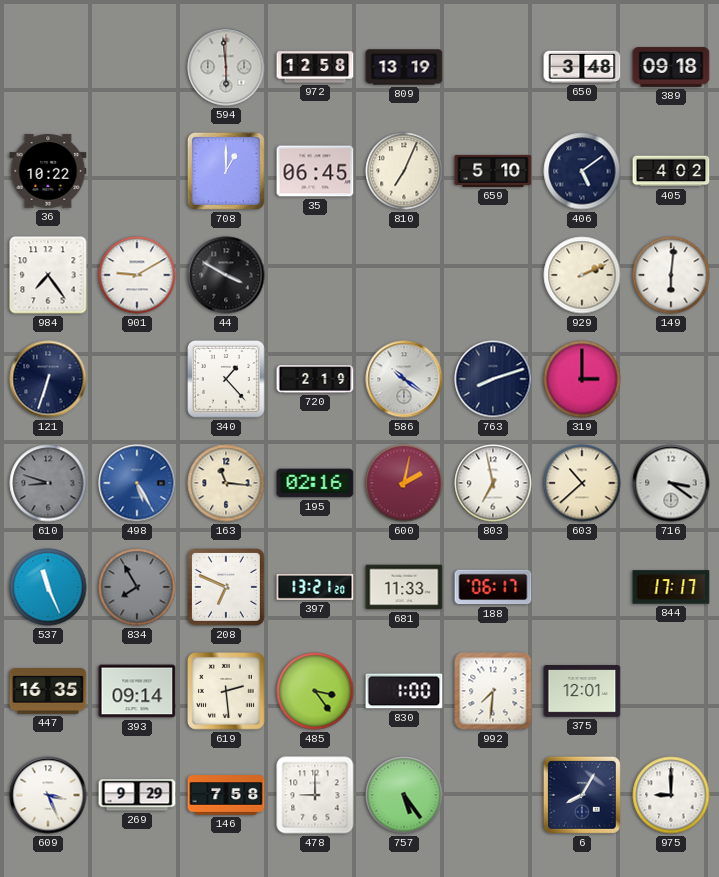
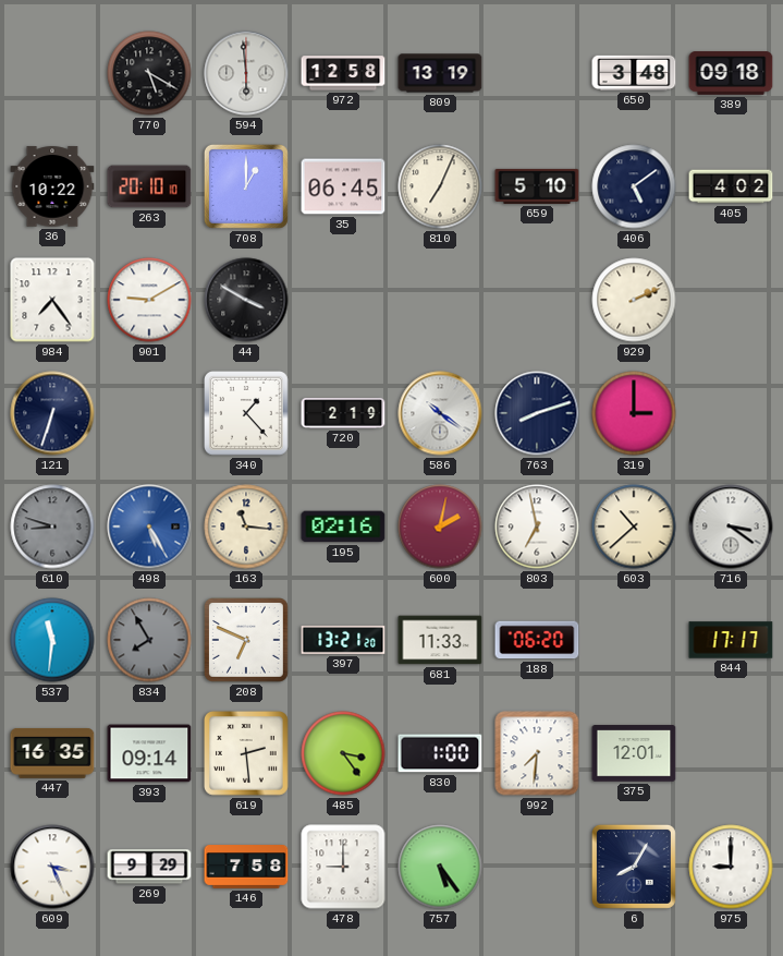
770: none -> 5:20
263: none -> 20:10
149: 6:01 -> none
537: 11:26 -> 11:31
188: 06:17 -> 06:20
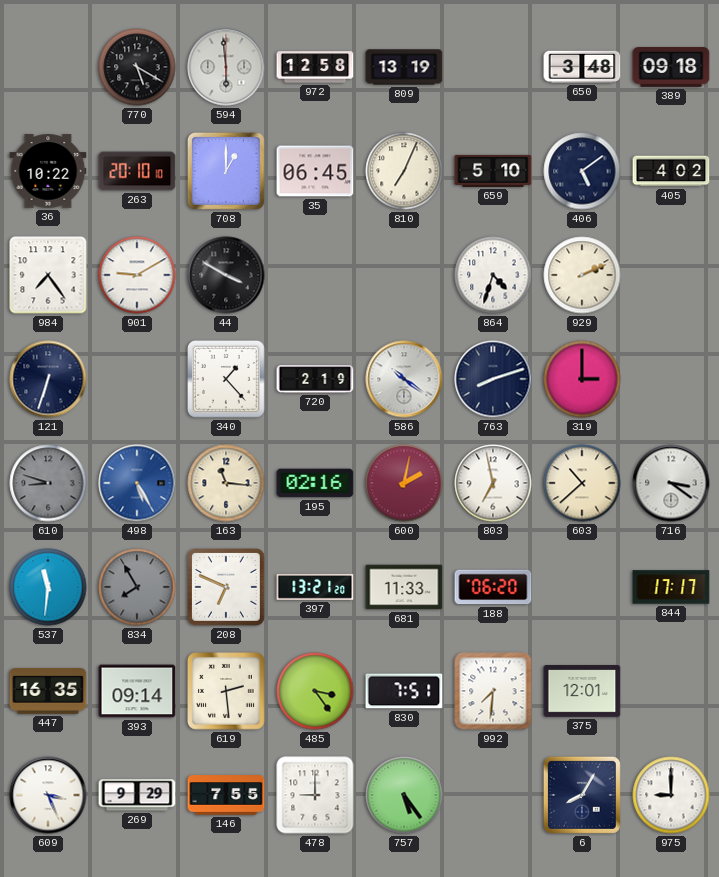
864: none -> 4:33
830: 1:00 -> 7:51
146: 7:58 -> 7:55
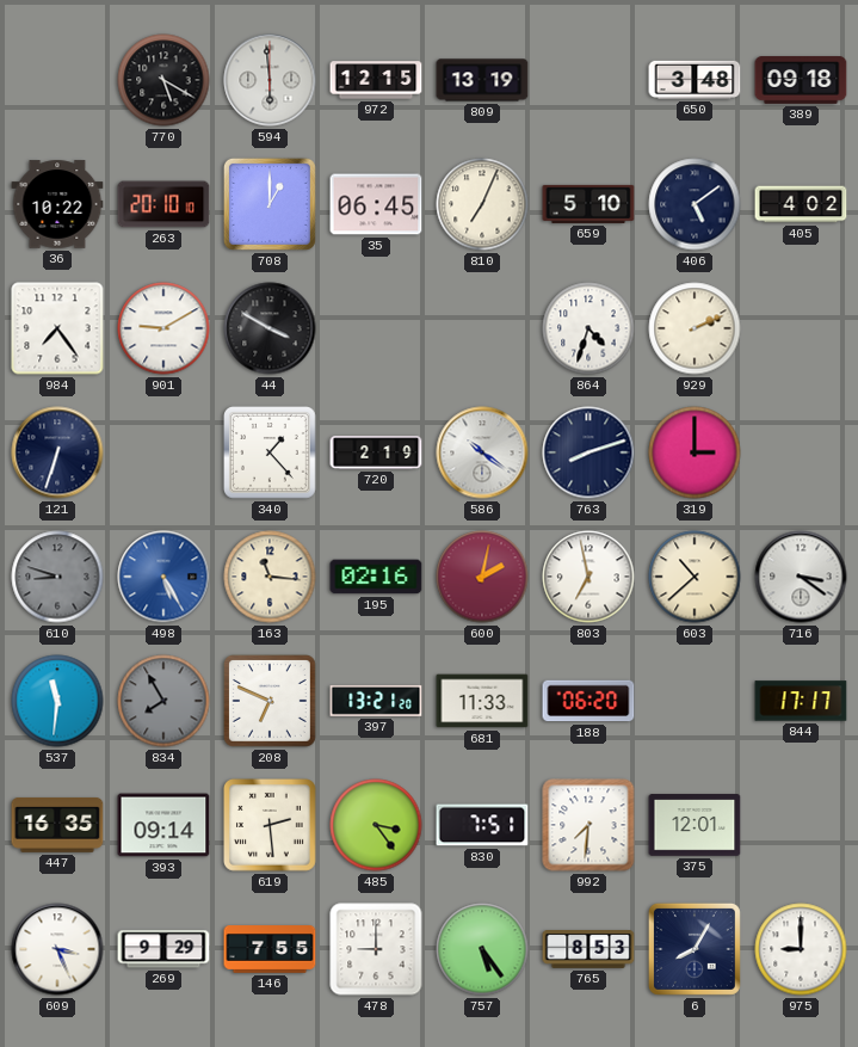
972: 12:58 -> 12:15
765: none -> 8:53
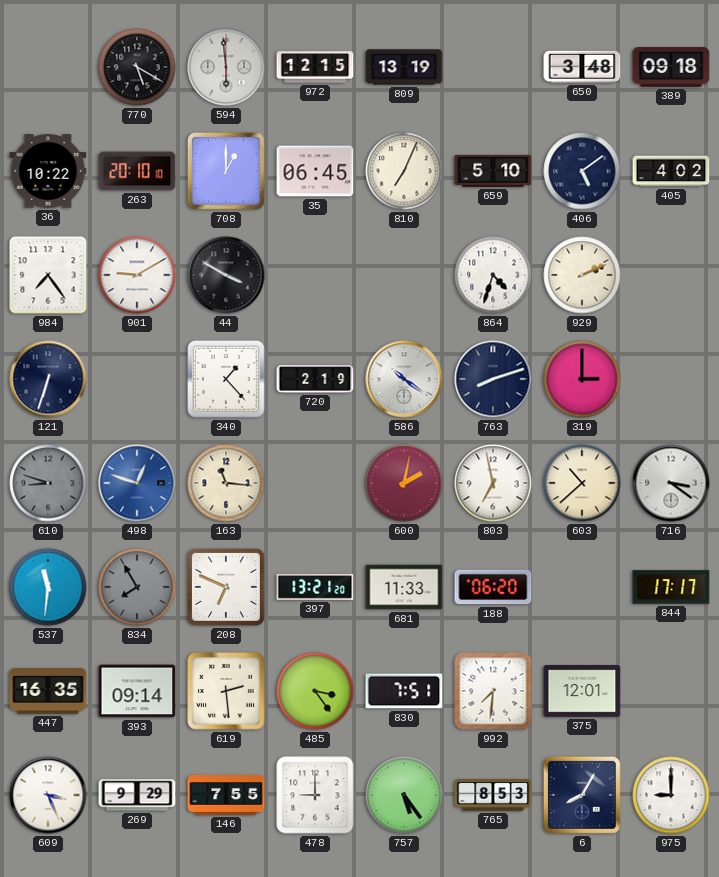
498: 5:25 -> 12:48
195: 02:16 -> none
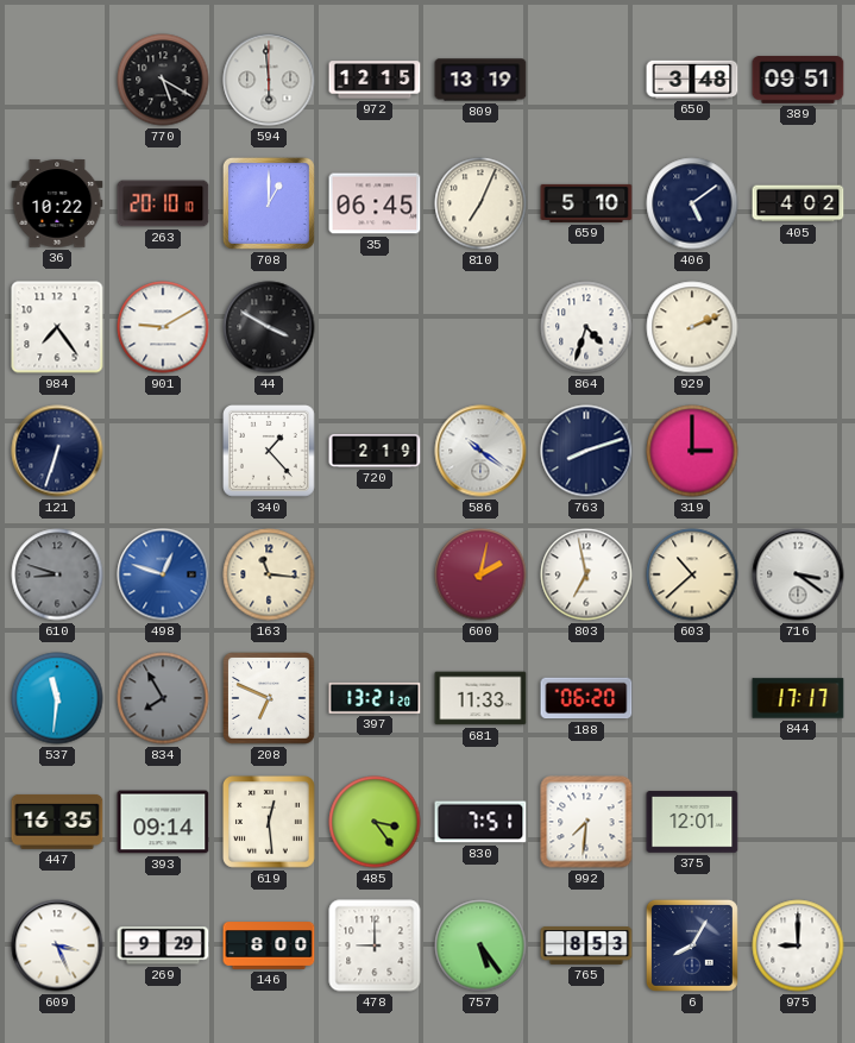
389: 09:18 -> 09:51
619: 2:29 -> 12:29
146: 7:55 -> 8:00
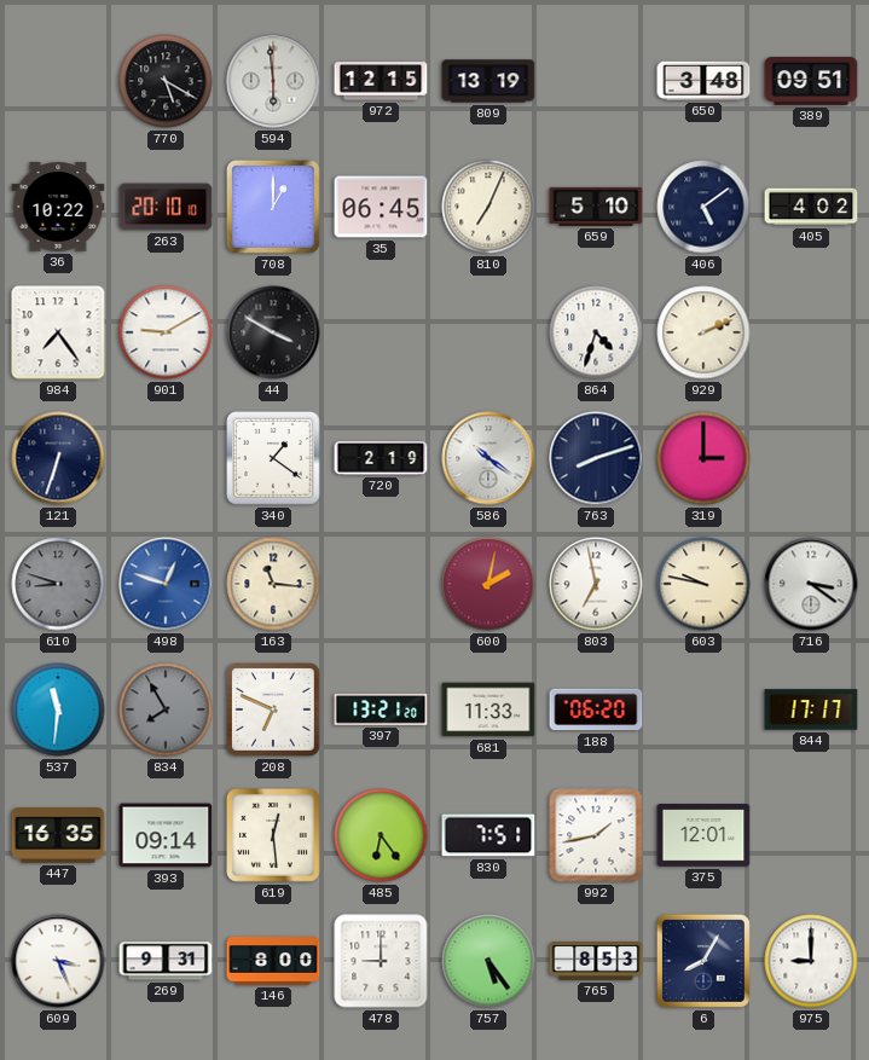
340: 1:23 -> 1:21
603: 10:38 -> 9:47
485: 3:24 -> 6:24
992: 7:31 -> 1:43
269: 9:29 -> 9:31
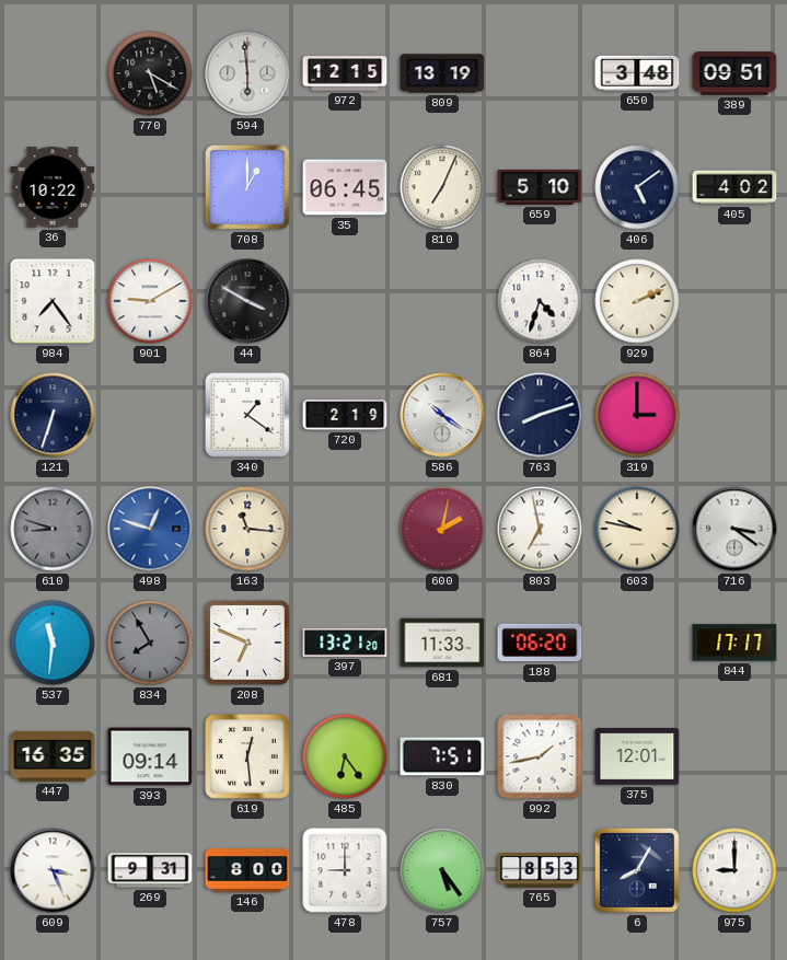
263: 20:10 -> none
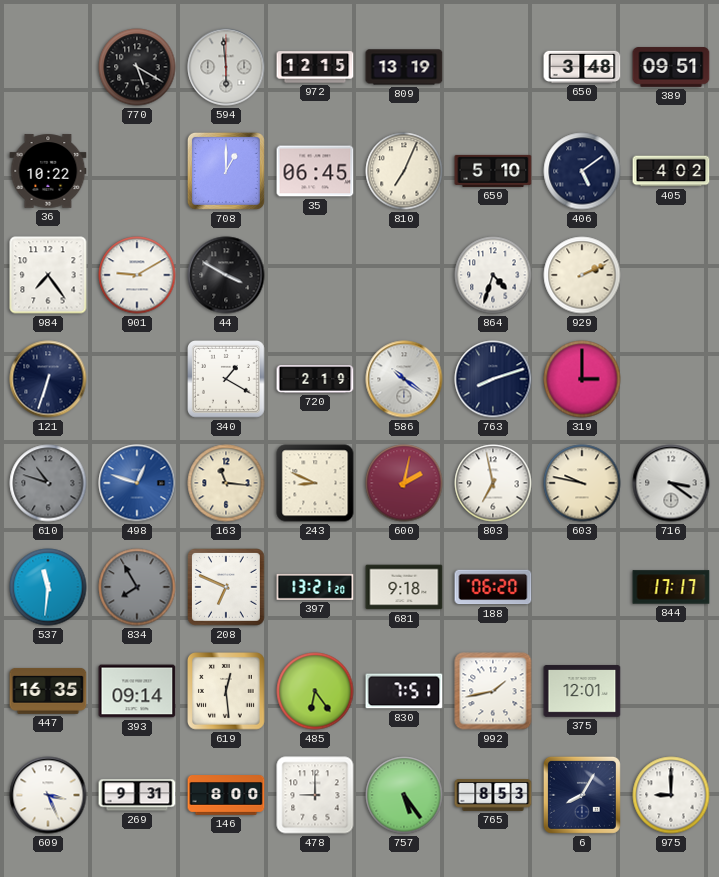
340: 1:21 -> 1:20
610: 8:48 -> 10:48
243: none -> 8:49
681: 11:33 -> 9:18
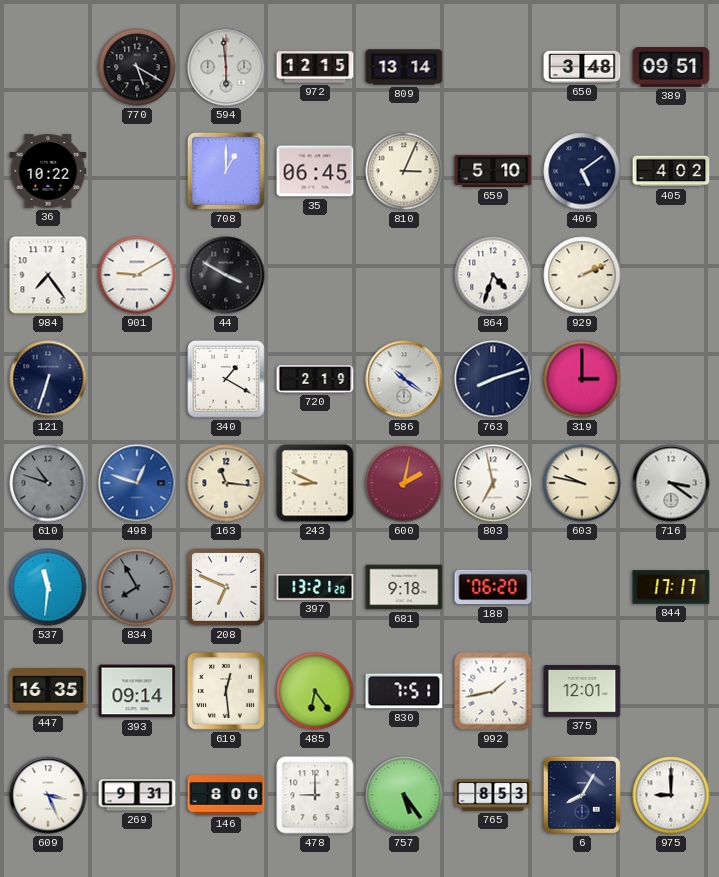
809: 13:19 -> 13:14
810: 7:04 -> 3:04
